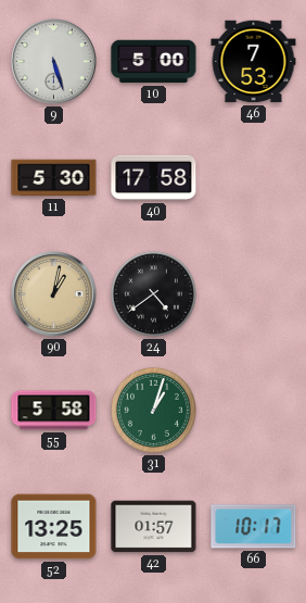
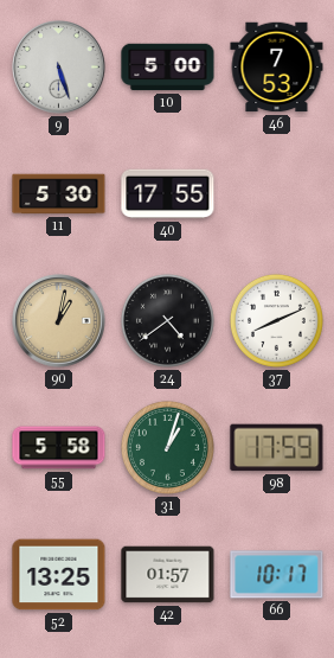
40: 17:58 -> 17:55
37: none -> 8:11
98: none -> 17:59
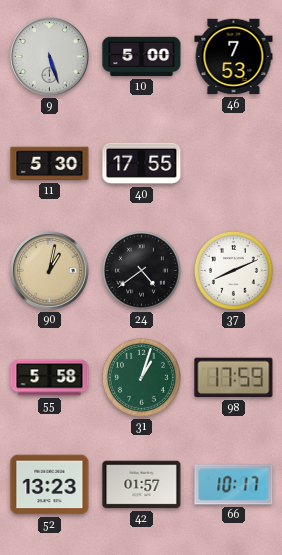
52: 13:25 -> 13:23
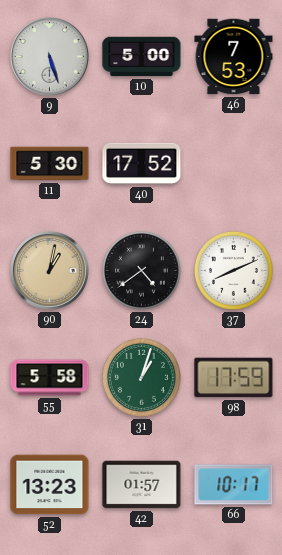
40: 17:55 -> 17:52
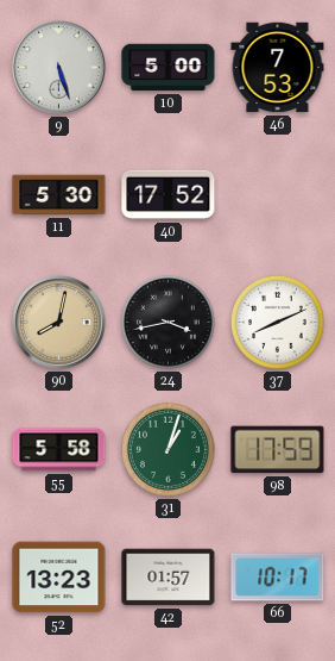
90: 1:02 -> 8:02
24: 4:39 -> 3:43
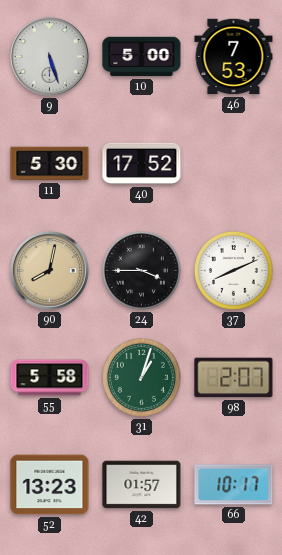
24: 3:43 -> 3:45
98: 17:59 -> 2:07
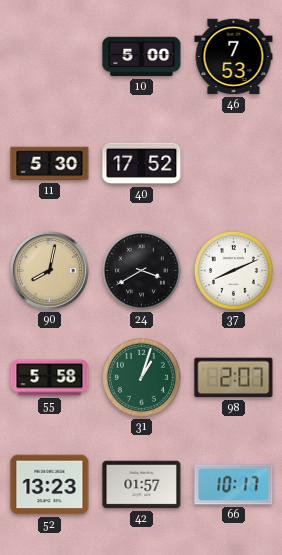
9: 5:27 -> none
24: 3:45 -> 3:40
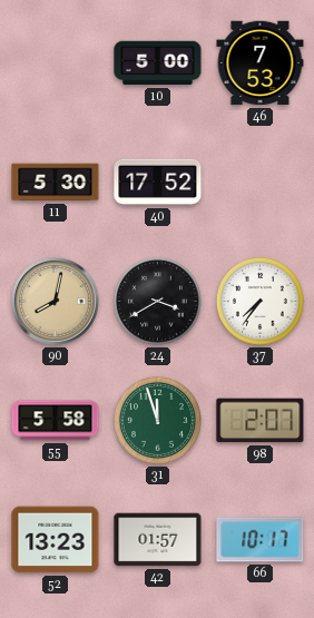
37: 8:11 -> 7:36
31: 1:03 -> 11:57
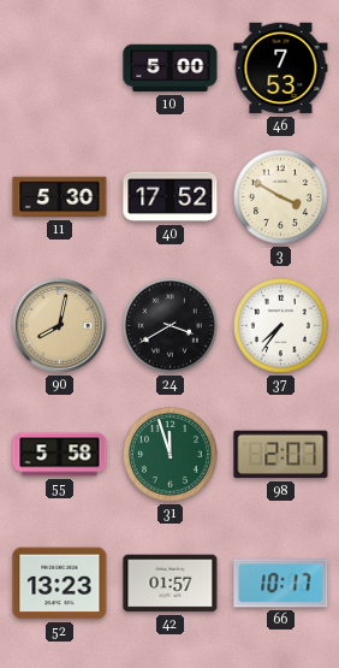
3: none -> 3:50
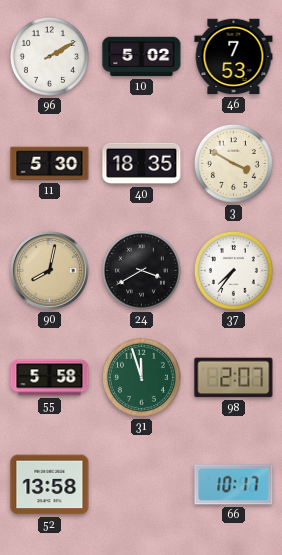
96: none -> 2:10
10: 5:00 -> 5:02
40: 17:52 -> 18:35
52: 13:23 -> 13:58
42: 01:57 -> none
